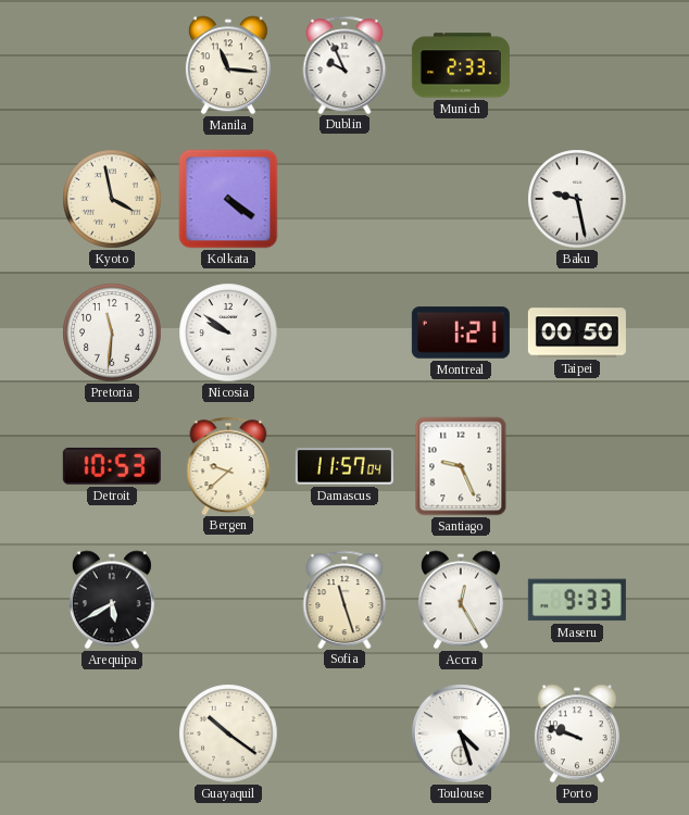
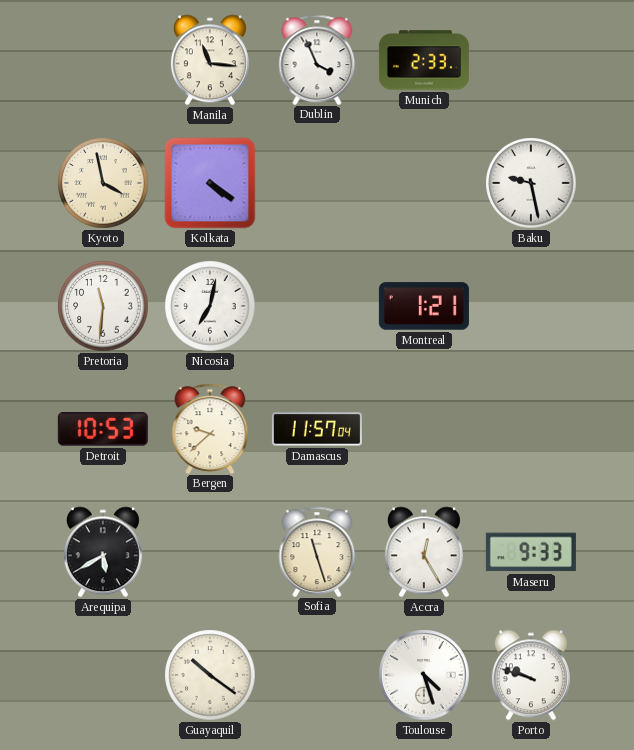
Dublin: 9:56 -> 3:56
Nicosia: 9:51 -> 7:02
Taipei: 00:50 -> none
Santiago: 9:26 -> none
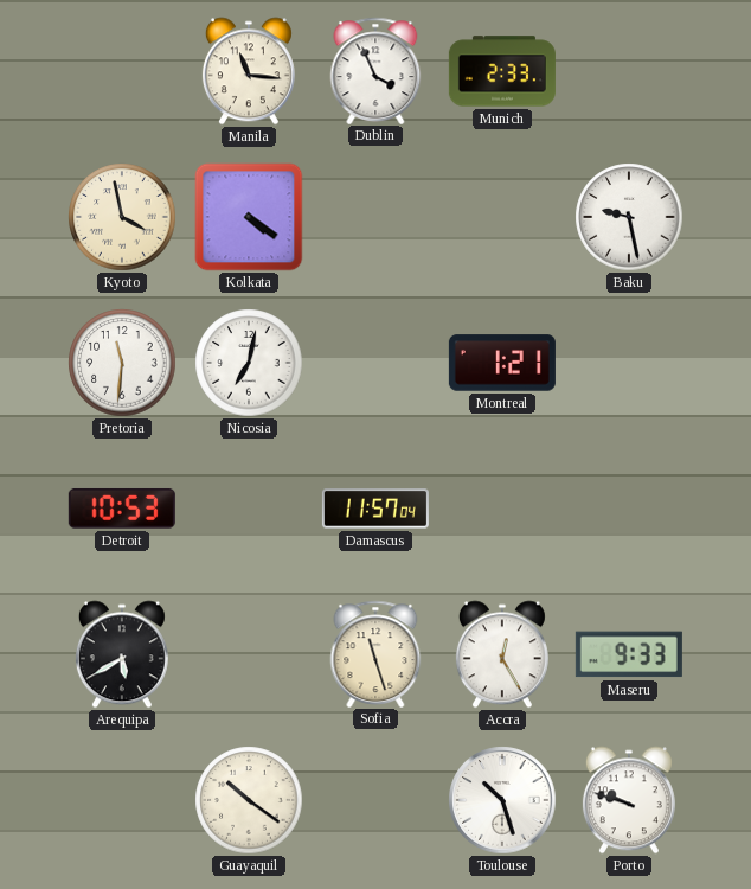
Bergen: 9:38 -> none
Toulouse: 4:27 -> 10:27
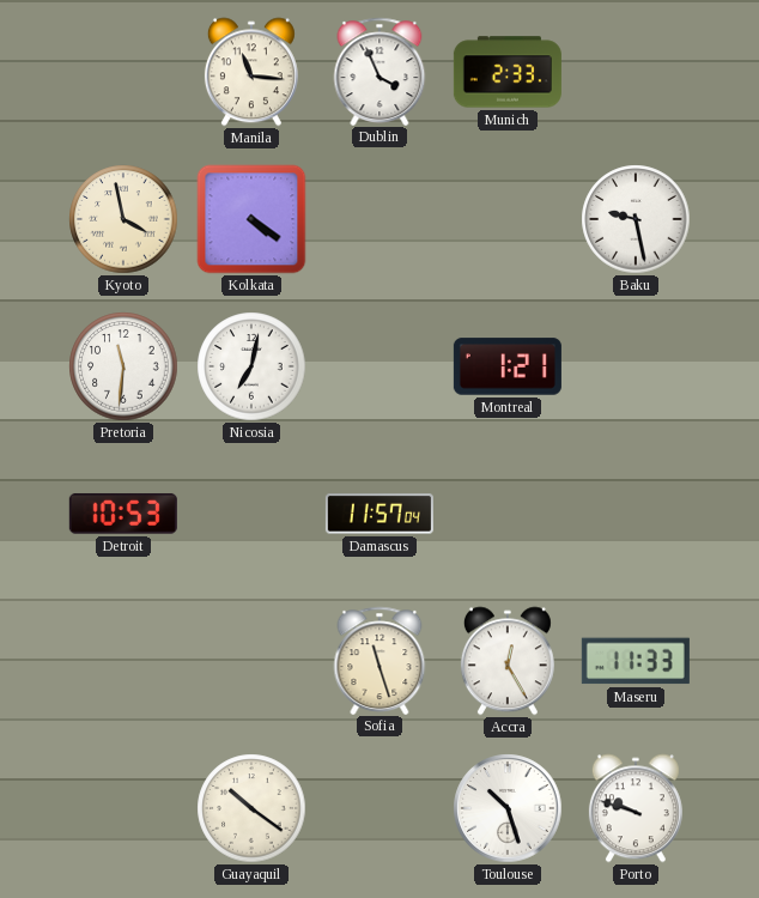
Arequipa: 5:40 -> none
Maseru: 9:33 -> 11:33
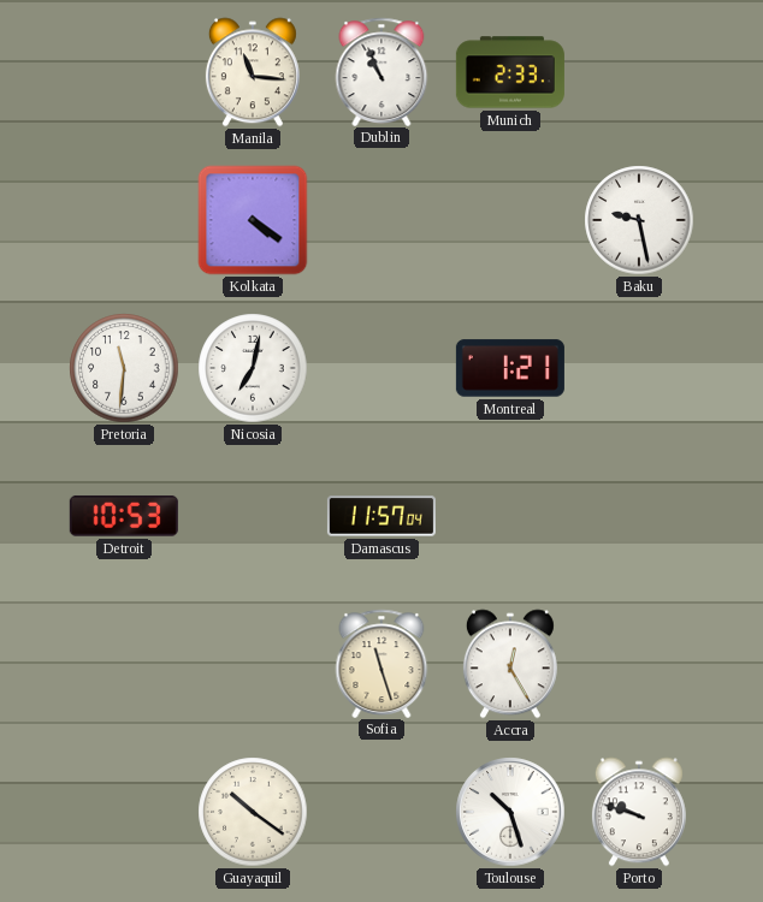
Dublin: 3:56 -> 10:56
Kyoto: 3:58 -> none
Maseru: 11:33 -> none
